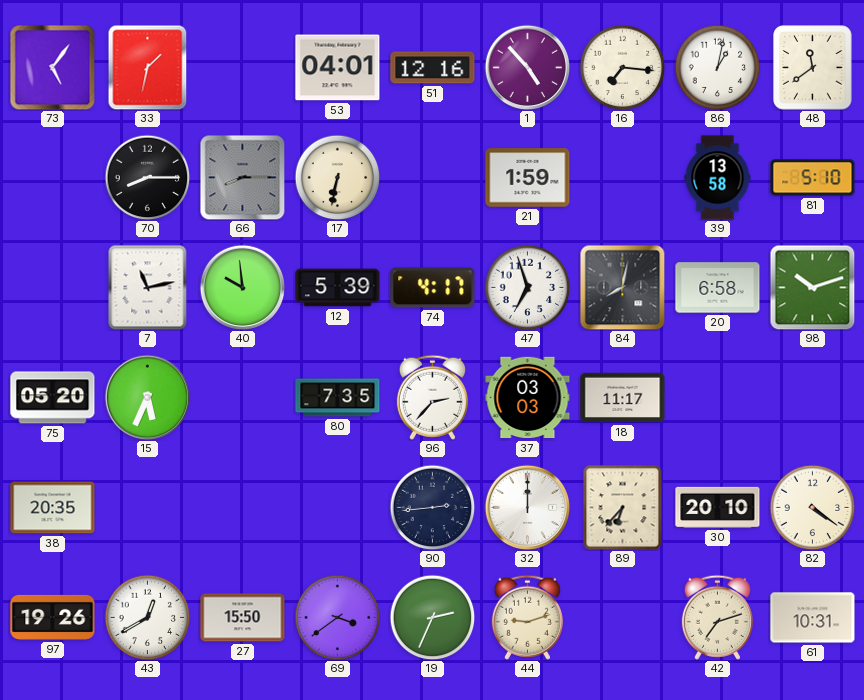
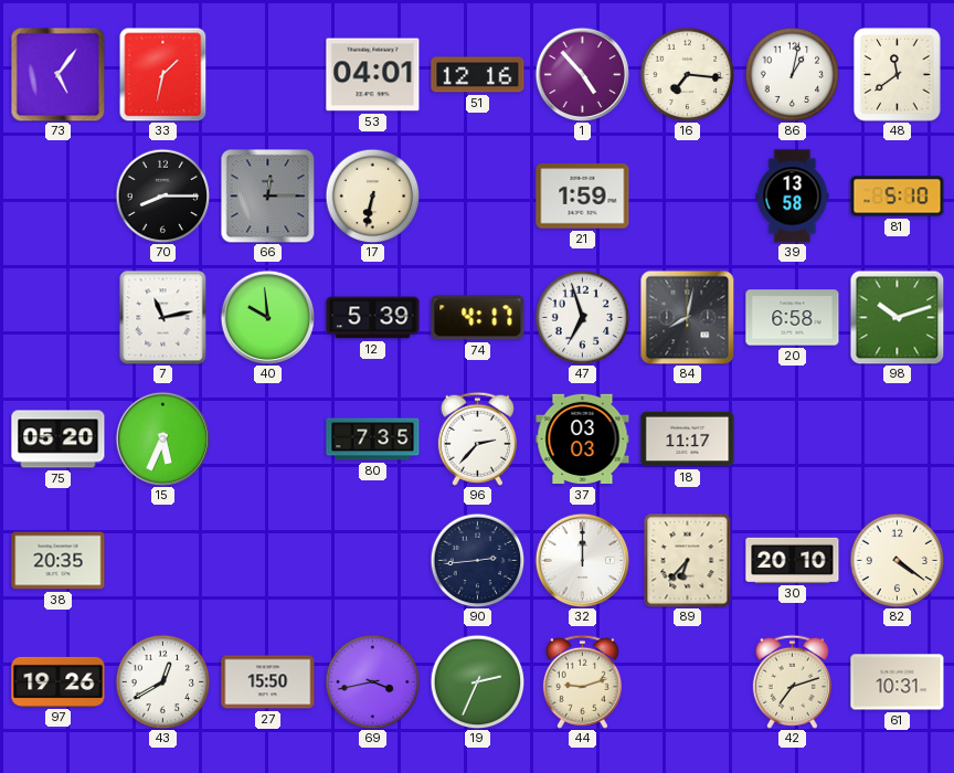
66: 8:15 -> 12:15
69: 3:39 -> 3:43
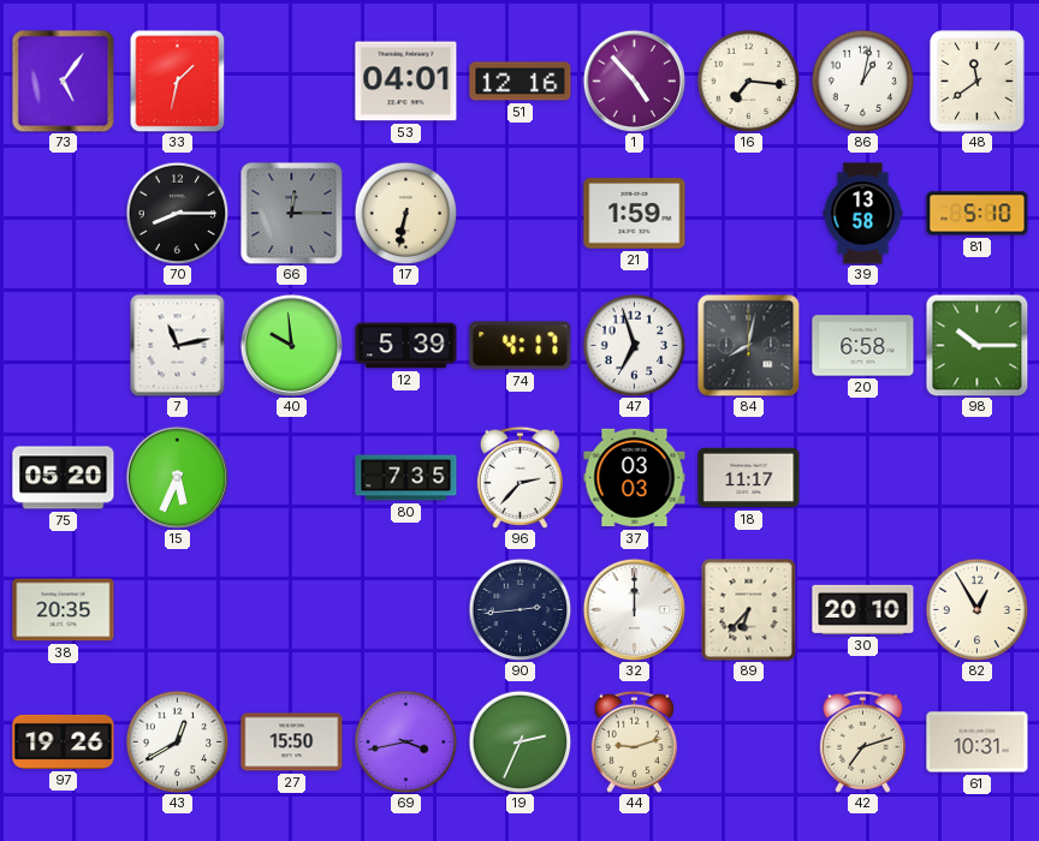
98: 10:12 -> 10:15
82: 4:21 -> 12:55
